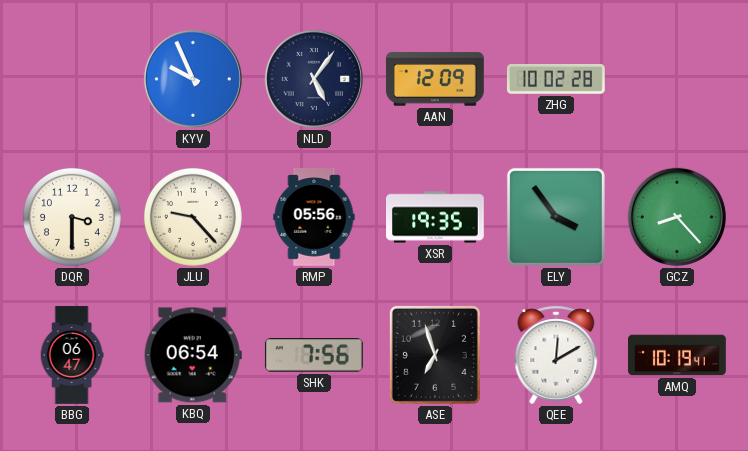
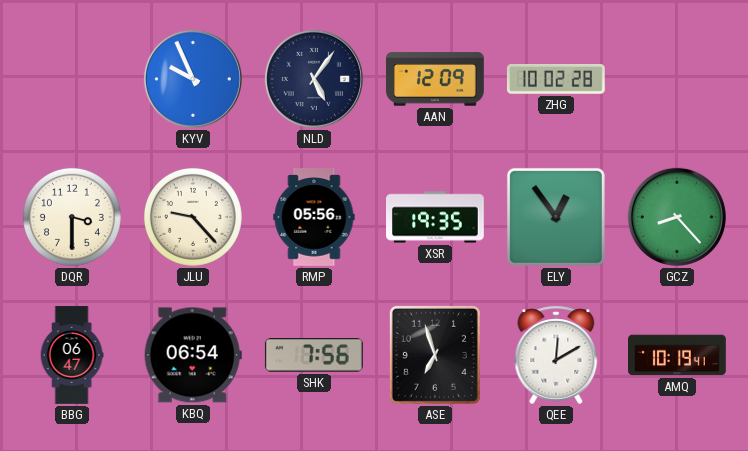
ELY: 3:54 -> 12:54
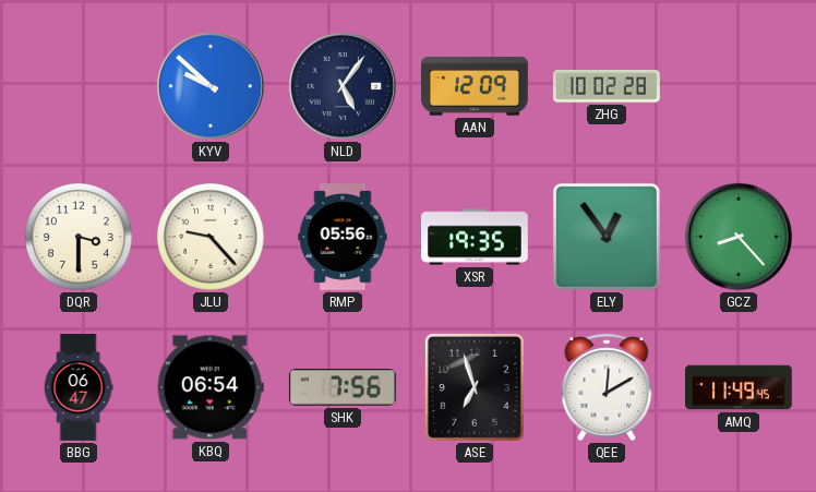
KYV: 9:56 -> 9:52
AMQ: 10:19 -> 11:49
